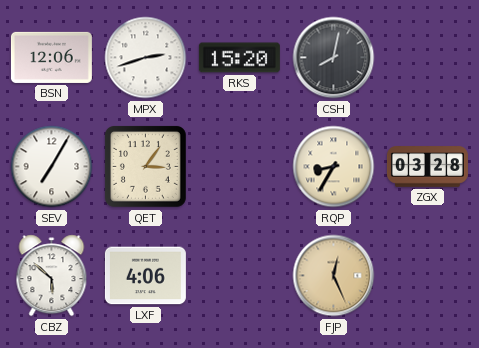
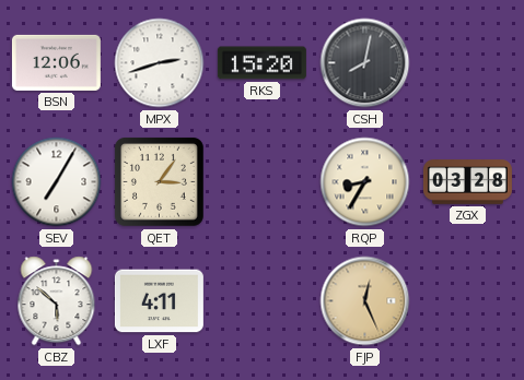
LXF: 4:06 -> 4:11
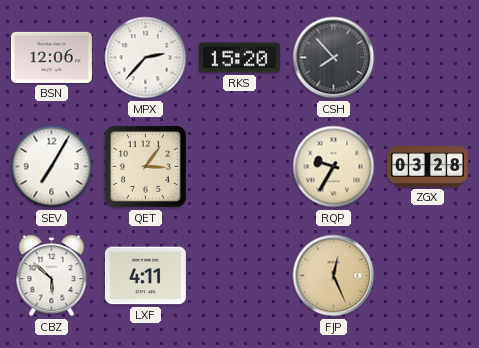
MPX: 2:42 -> 2:37
CSH: 8:02 -> 7:53
RQP: 8:35 -> 9:35
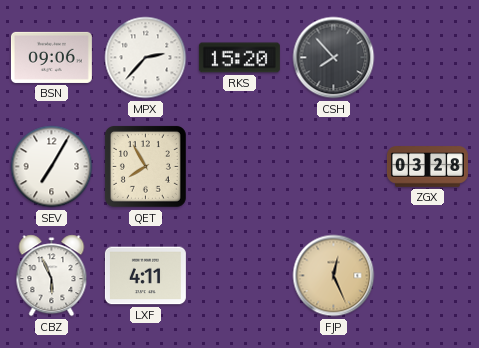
BSN: 12:06 -> 09:06
QET: 3:06 -> 7:55
RQP: 9:35 -> none
CBZ: 5:52 -> 5:56
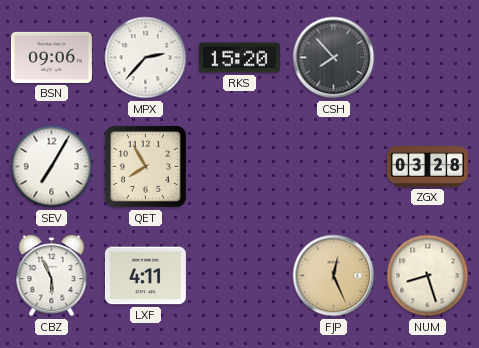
NUM: none -> 8:27
